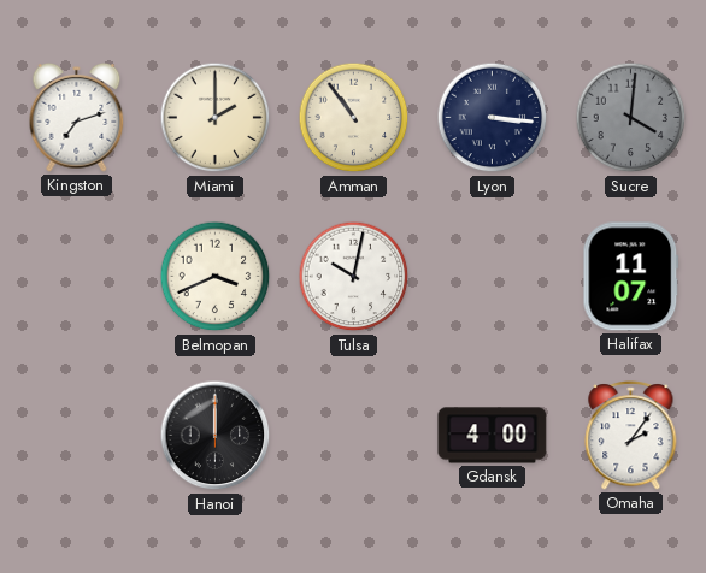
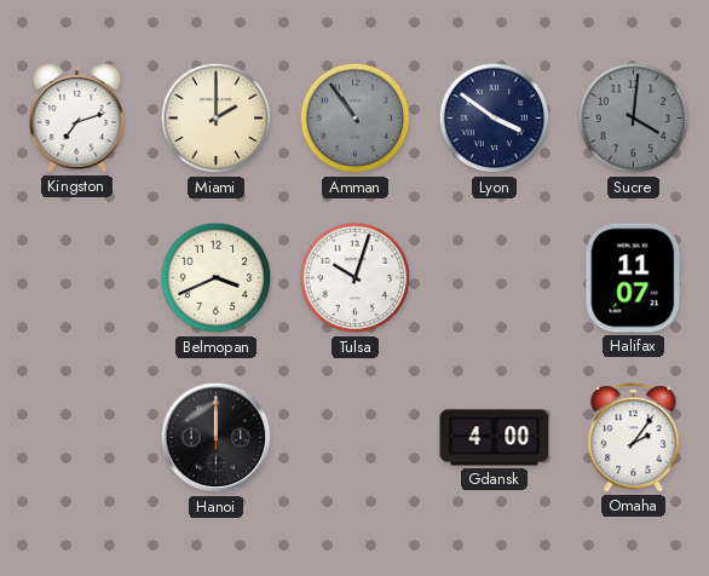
Amman dial: cream -> grey
Lyon: 3:16 -> 3:51
Tulsa: 10:02 -> 10:03
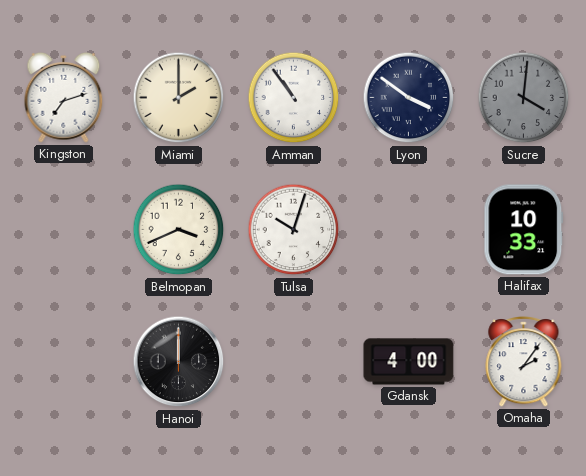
Amman dial: grey -> white
Halifax: 11:07 -> 10:33
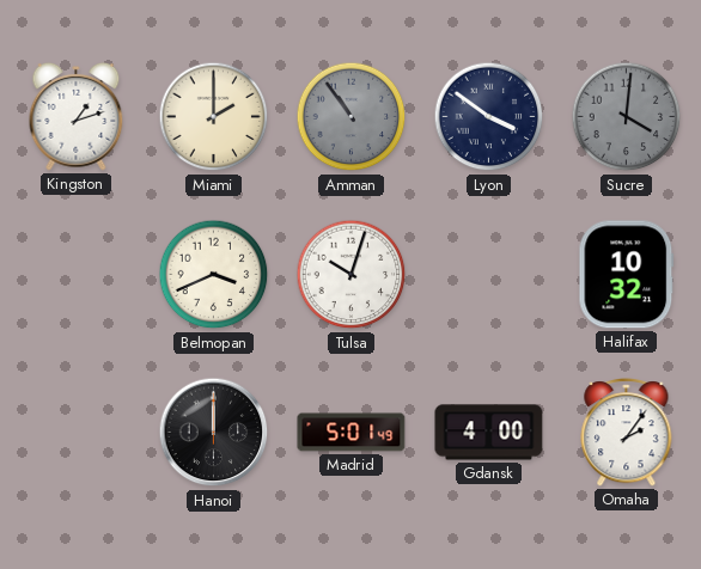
Kingston: 7:12 -> 1:12
Amman dial: white -> grey
Halifax: 10:33 -> 10:32
Madrid: none -> 5:01
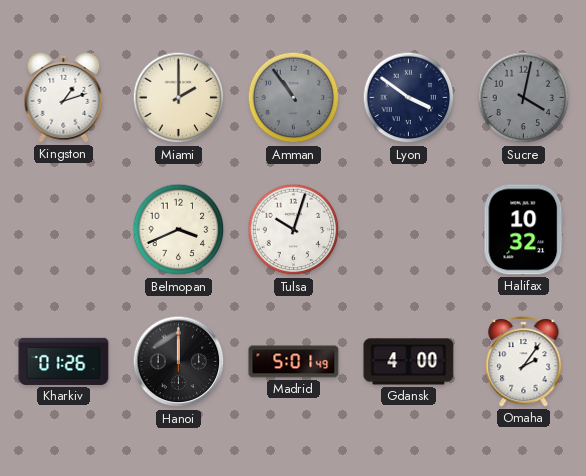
Sucre: 4:01 -> 4:02
Kharkiv: none -> 01:26
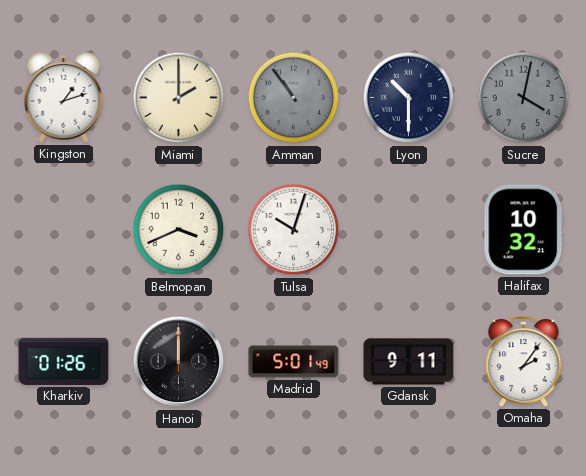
Lyon: 3:51 -> 10:30
Gdansk: 4:00 -> 9:11
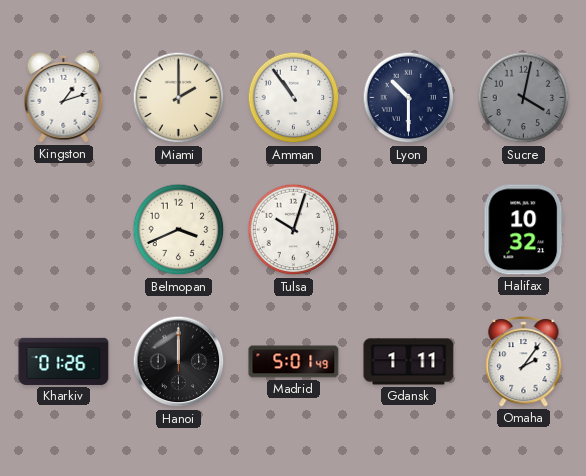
Amman dial: grey -> white
Gdansk: 9:11 -> 1:11
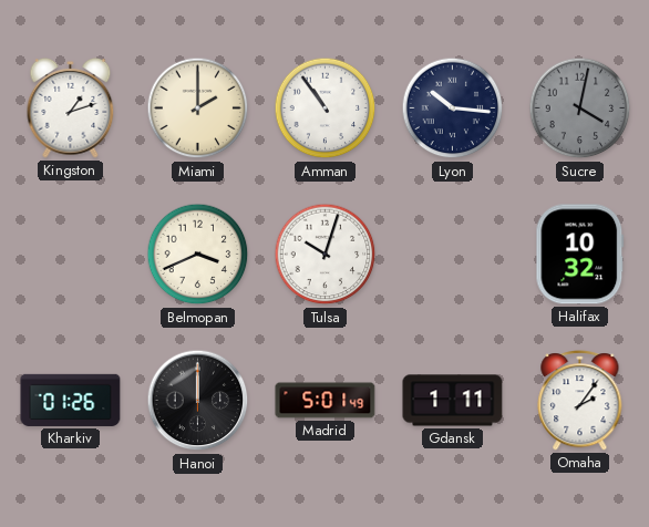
Lyon: 10:30 -> 10:16
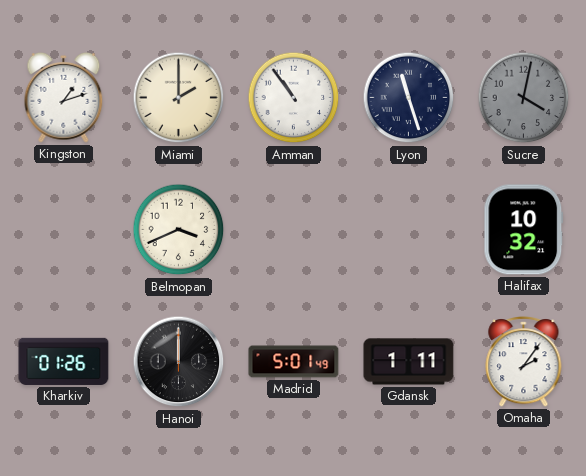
Lyon: 10:16 -> 11:27
Tulsa: 10:03 -> none
